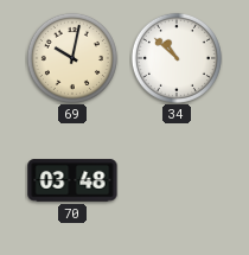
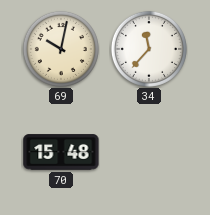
34: 10:52 -> 11:37
70: 03:48 -> 15:48
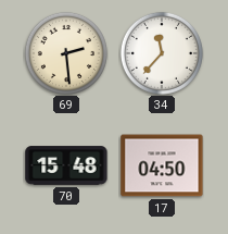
69: 10:02 -> 2:29
17: none -> 04:50
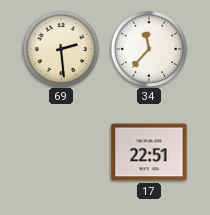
70: 15:48 -> none
17: 04:50 -> 22:51
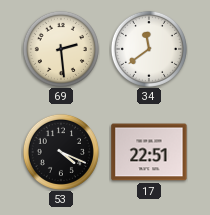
34: 11:37 -> 11:39
53: none -> 4:19
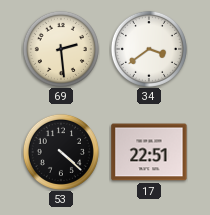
34: 11:39 -> 3:39
53: 4:19 -> 4:22
